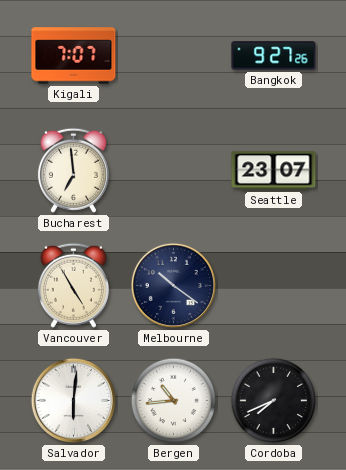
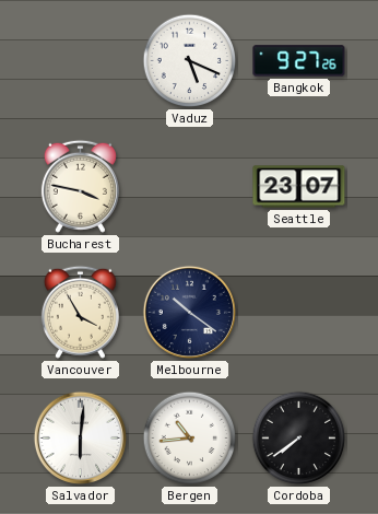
Kigali: 7:07 -> none
Vaduz: none -> 5:19
Bucharest: 6:59 -> 3:47
Vancouver: 4:55 -> 3:55
Cordoba: 7:41 -> 7:39
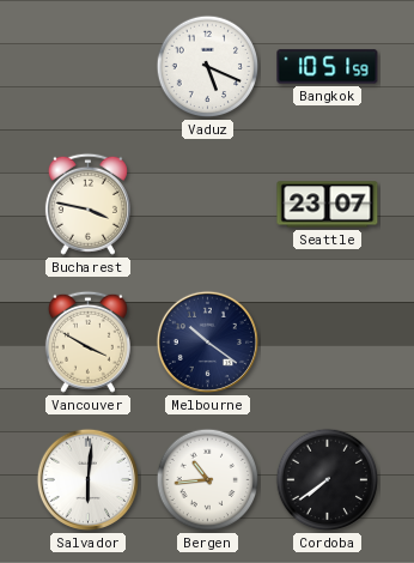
Bangkok: 9:27 -> 10:51
Vancouver: 3:55 -> 3:50
